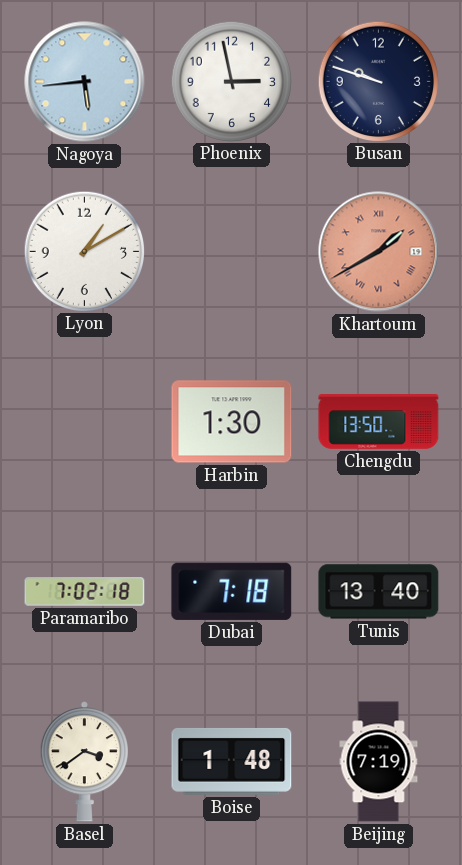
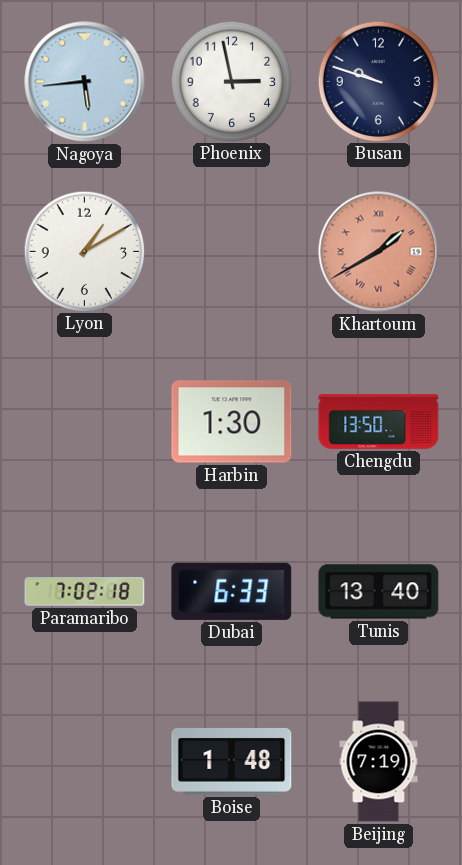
Dubai: 7:18 -> 6:33
Basel: 3:39 -> none
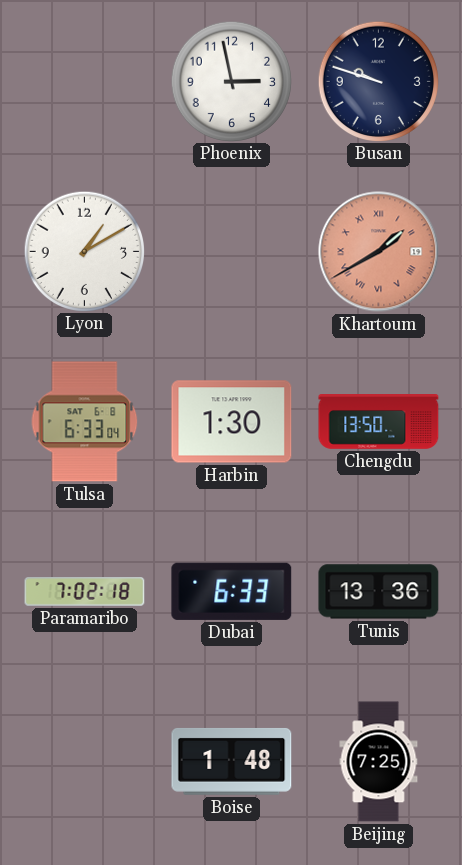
Nagoya: 5:44 -> none
Tulsa: none -> 6:33
Tunis: 13:40 -> 13:36
Beijing: 7:19 -> 7:25
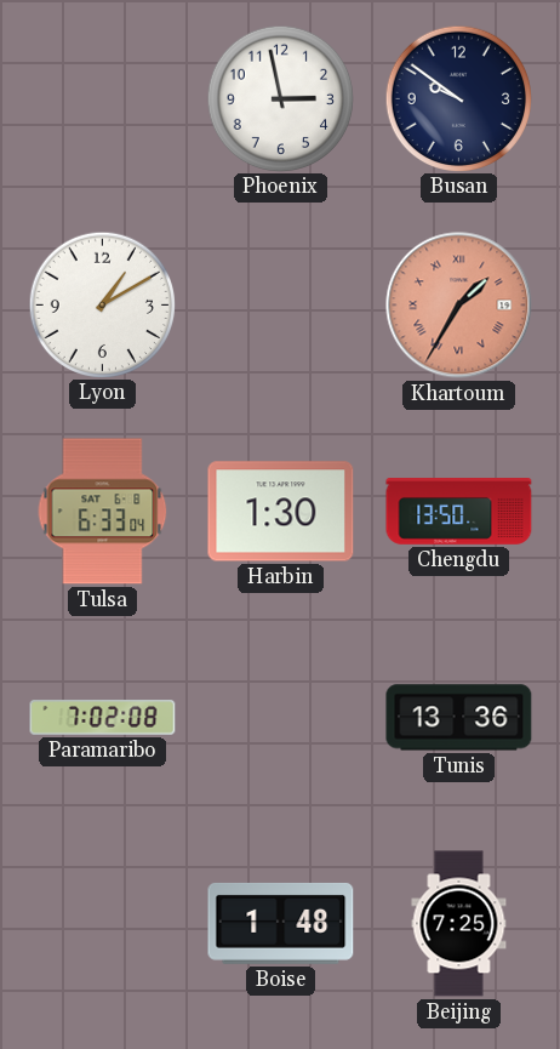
Busan: 9:48 -> 9:51
Khartoum: 1:40 -> 1:35
Paramaribo: 7:02:18 -> 7:02:08
Dubai: 6:33 -> none
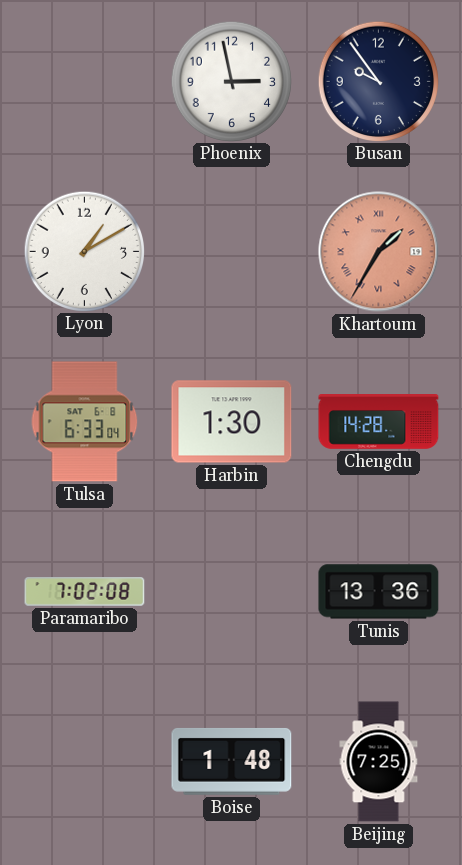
Busan: 9:51 -> 9:54
Chengdu: 13:50 -> 14:28
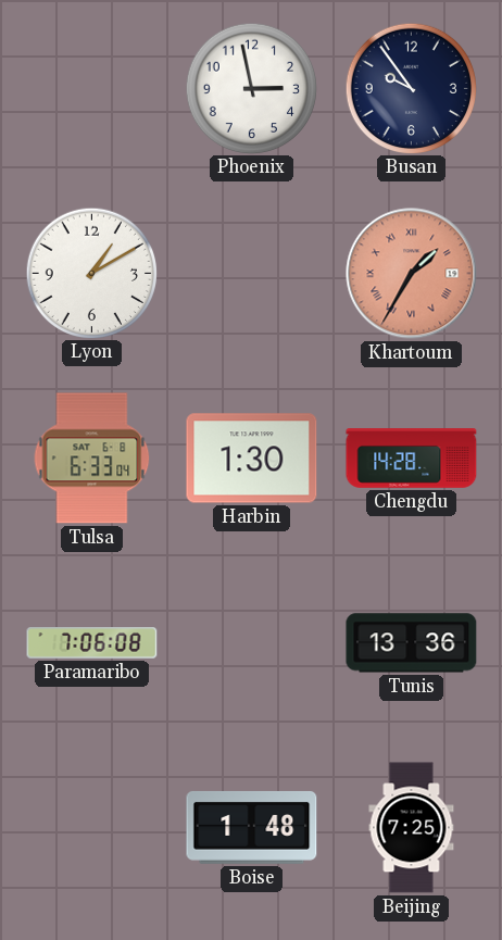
Paramaribo: 7:02 -> 7:06
